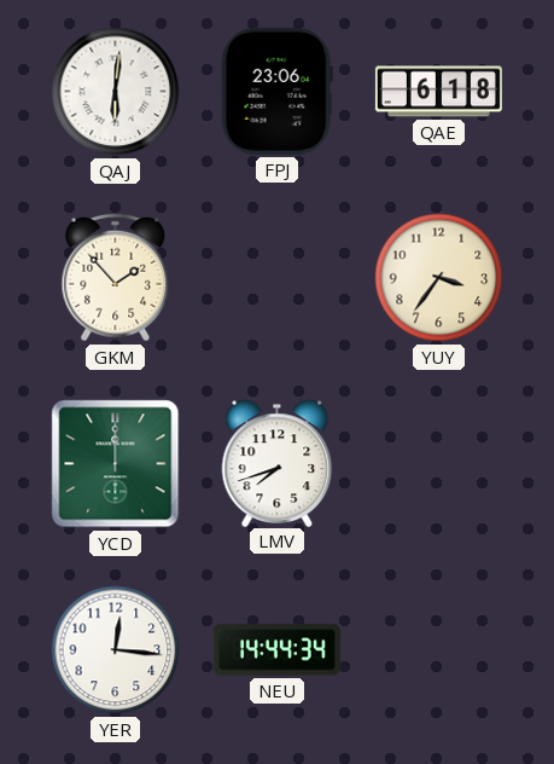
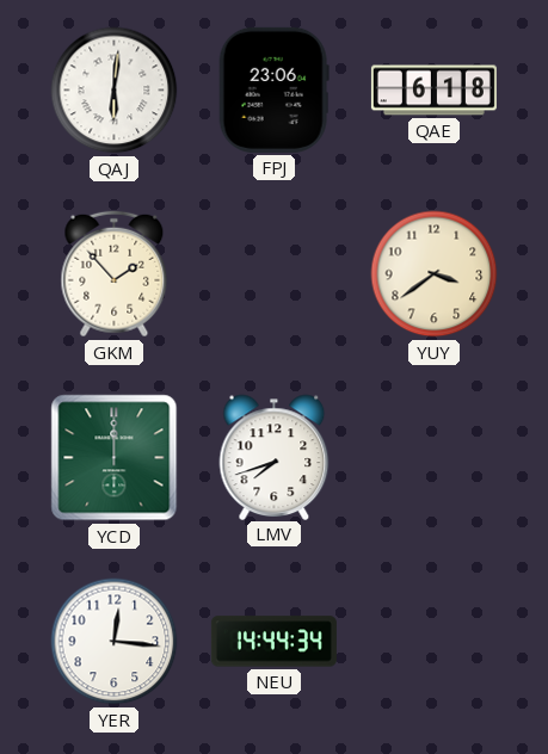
YUY: 3:36 -> 3:39
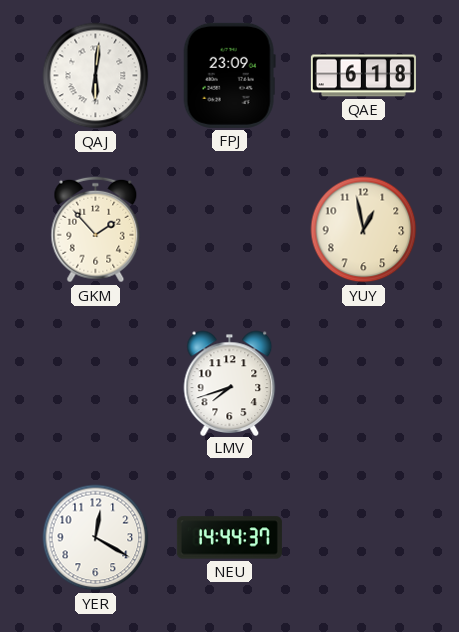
FPJ: 23:06 -> 23:09
YUY: 3:39 -> 12:58
YCD: 12:00 -> none
YER: 12:16 -> 12:20
NEU: 14:44:34 -> 14:44:37
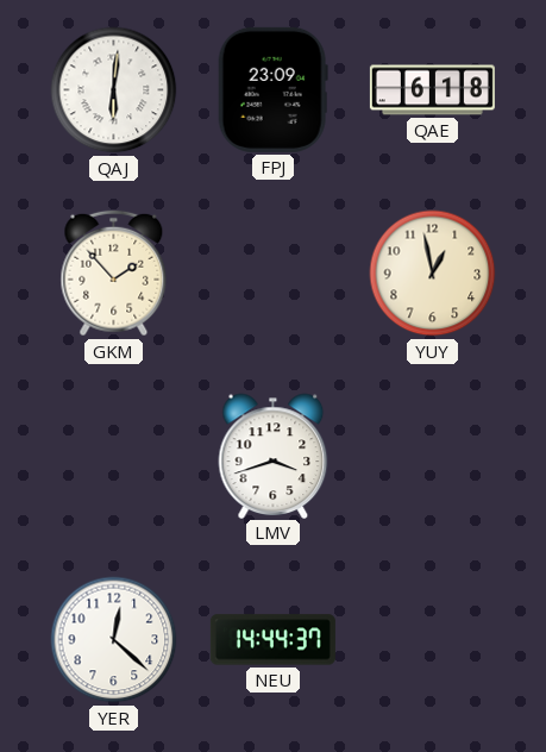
LMV: 7:42 -> 3:42
YER: 12:20 -> 12:22
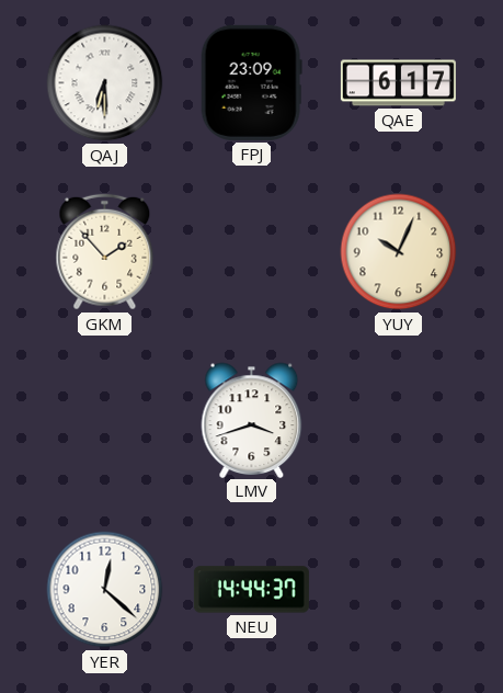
QAJ: 6:01 -> 6:30
QAE: 6:18 -> 6:17
YUY: 12:58 -> 10:04
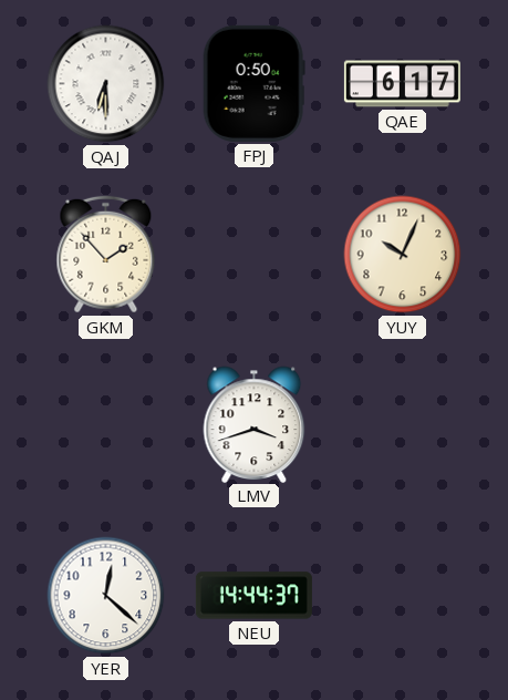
FPJ: 23:09 -> 0:50
